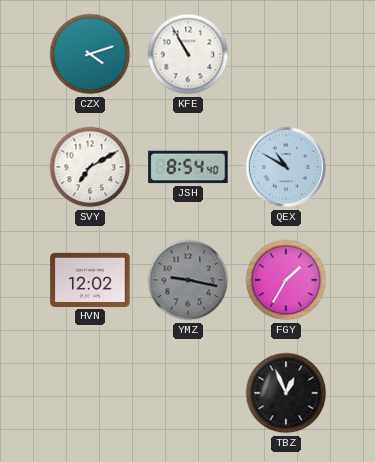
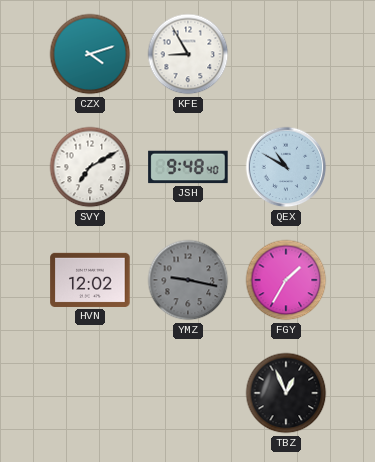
KFE: 10:55 -> 8:55
JSH: 8:54 -> 9:48
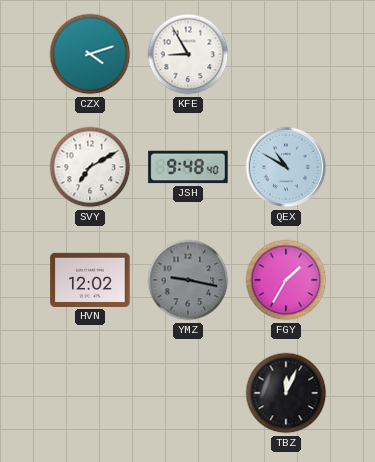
TBZ: 12:56 -> 12:04
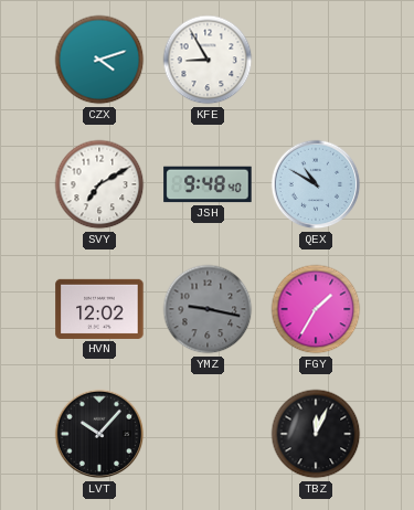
LVT: none -> 10:07
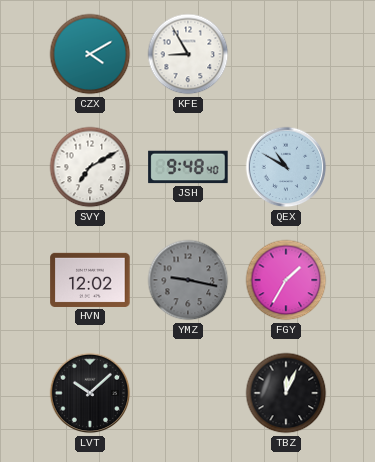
CZX: 4:12 -> 4:10
LVT: 10:07 -> 10:08
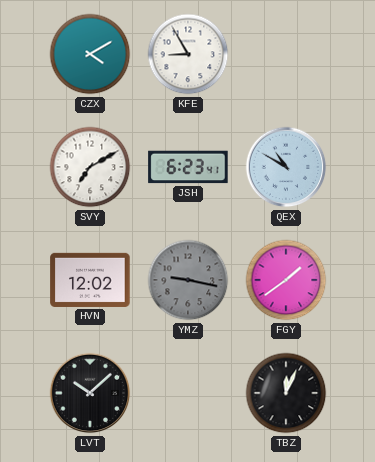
JSH: 9:48 -> 6:23
FGY: 1:35 -> 1:39
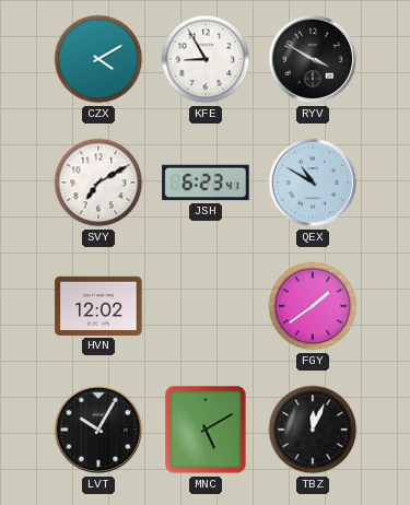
RYV: none -> 3:50
YMZ: 9:17 -> none
LVT: 10:08 -> 10:05
MNC: none -> 5:10
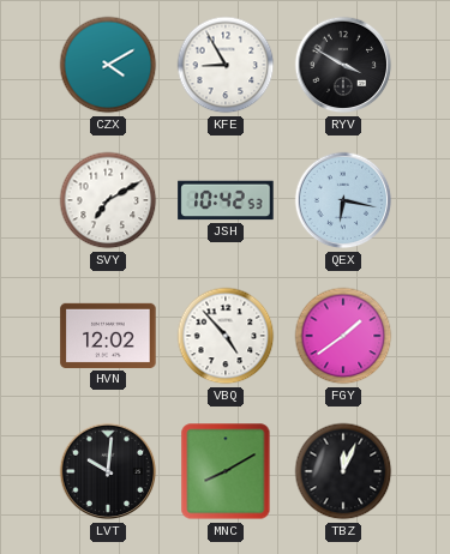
JSH: 6:23 -> 10:42
QEX: 10:50 -> 6:17
VBQ: none -> 4:53
LVT: 10:05 -> 10:01
MNC: 5:10 -> 8:10
